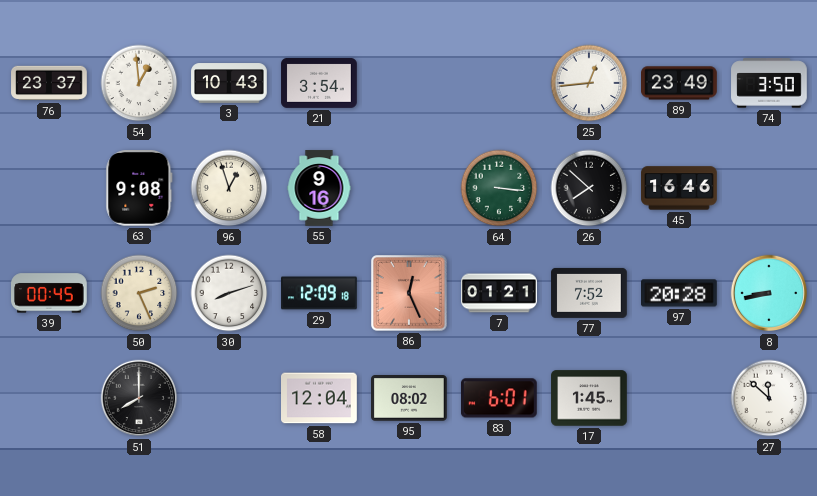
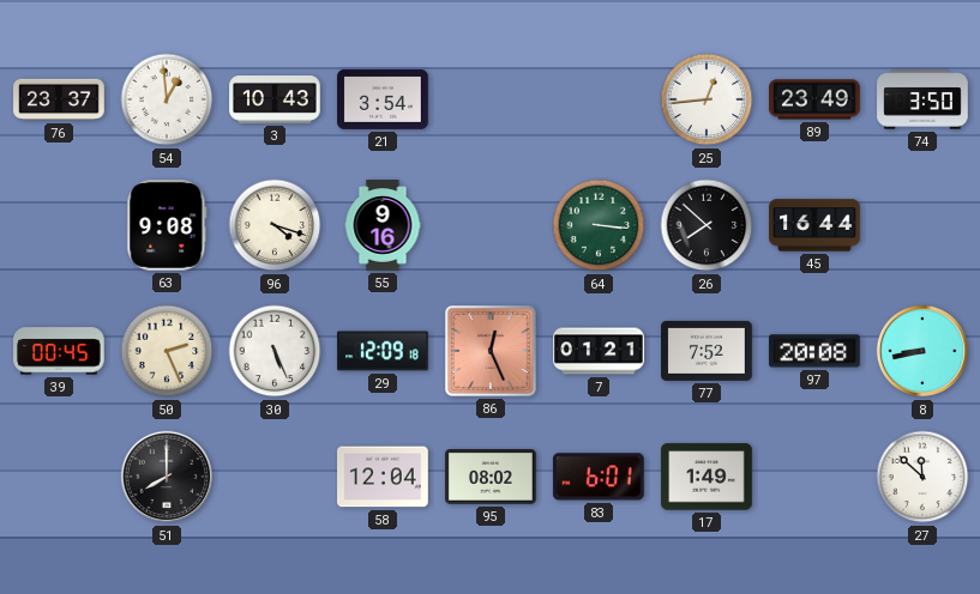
96: 12:57 -> 4:18
45: 16:46 -> 16:44
30: 8:12 -> 5:26
97: 20:28 -> 20:08
17: 1:45 -> 1:49
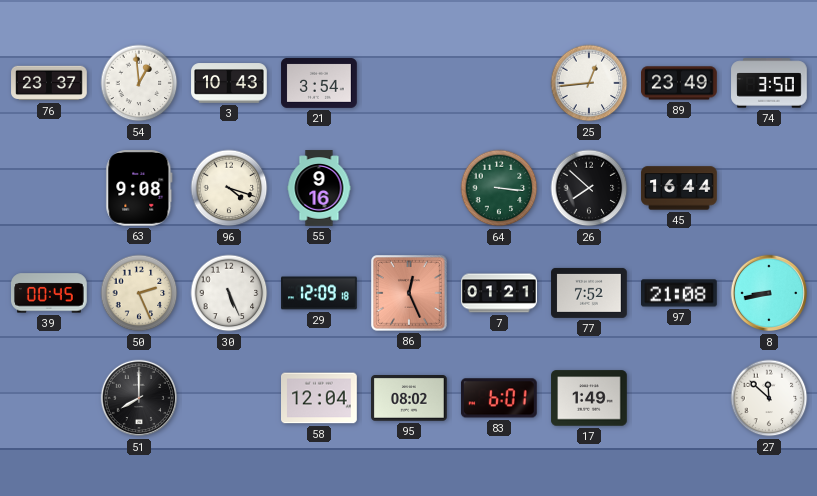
97: 20:08 -> 21:08
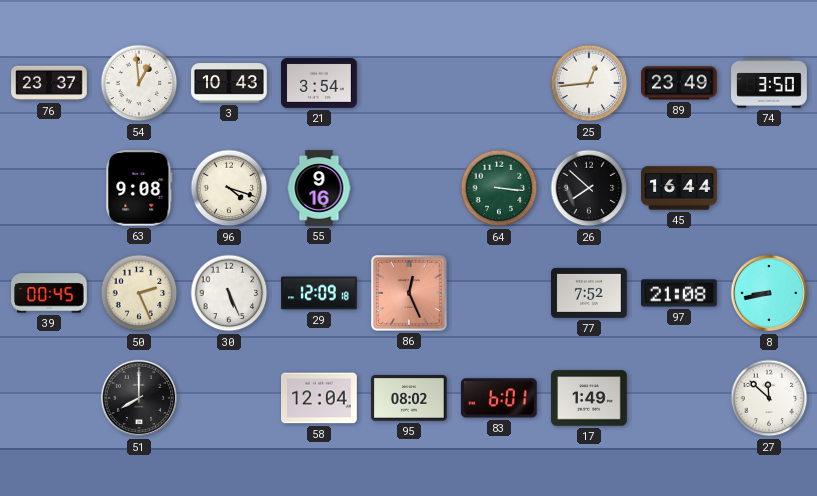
7: 01:21 -> none
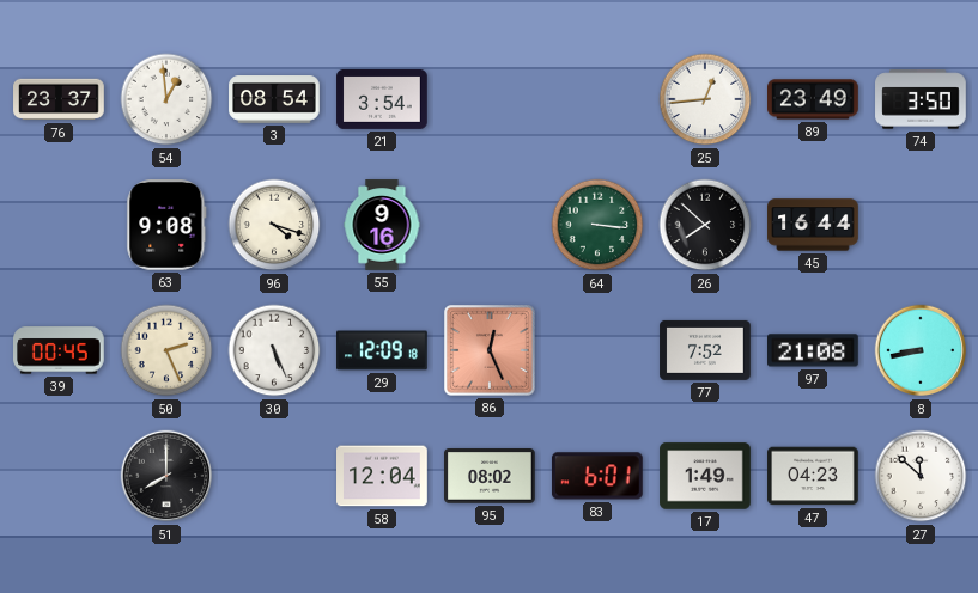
3: 10:43 -> 08:54
47: none -> 04:23
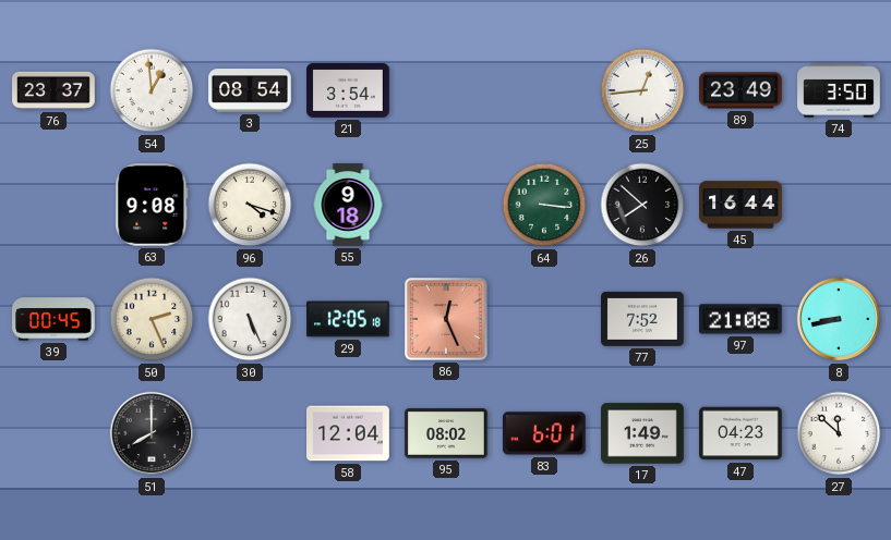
55: 9:16 -> 9:18
29: 12:09 -> 12:05
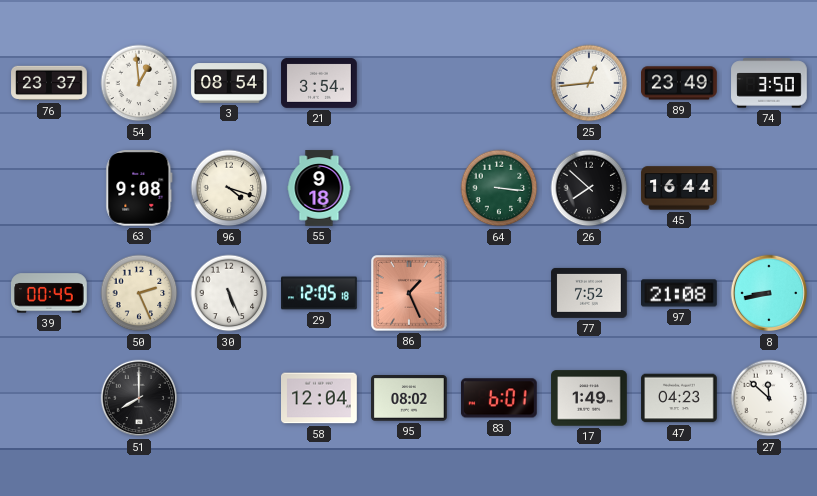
86: 12:26 -> 1:26
